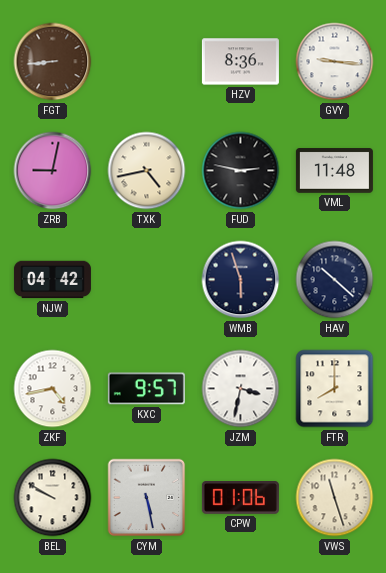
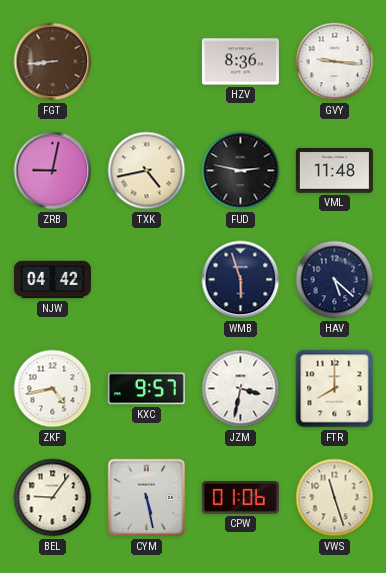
HAV: 10:22 -> 5:22
BEL: 9:50 -> 9:06
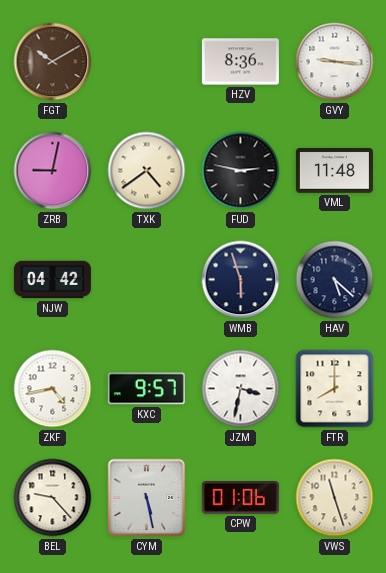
FGT: 8:44 -> 10:10
TXK: 4:43 -> 4:39
BEL: 9:06 -> 9:23
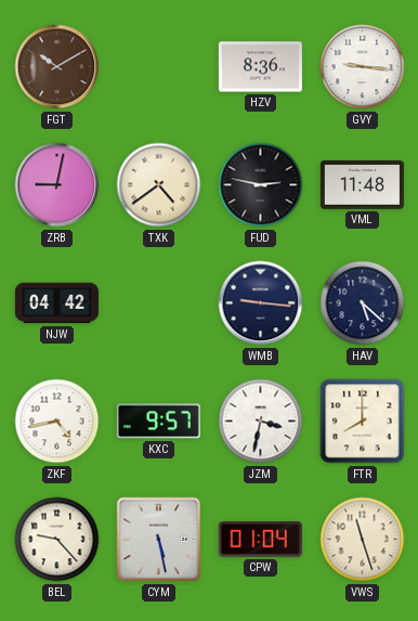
WMB: 5:57 -> 9:16
CPW: 01:06 -> 01:04
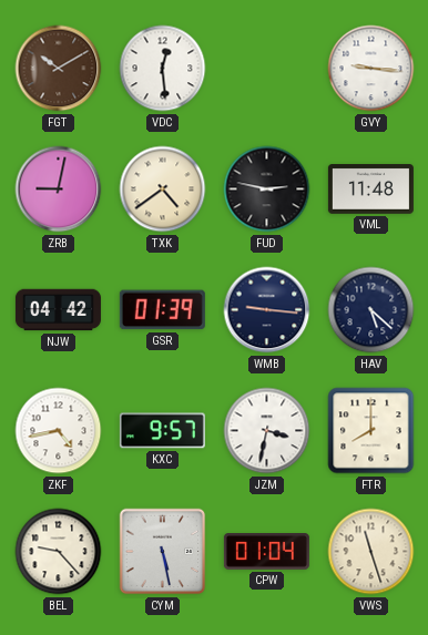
VDC: none -> 12:29
HZV: 8:36 -> none
GSR: none -> 01:39
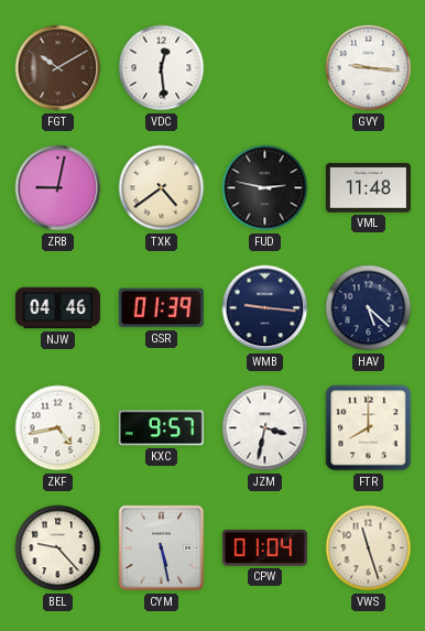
NJW: 04:42 -> 04:46
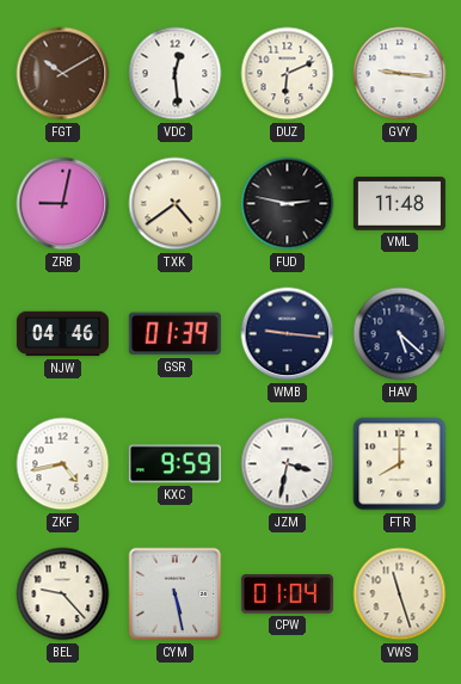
DUZ: none -> 6:11
KXC: 9:57 -> 9:59
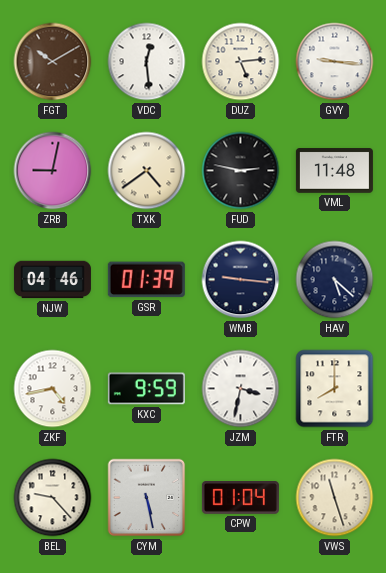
DUZ: 6:11 -> 5:14
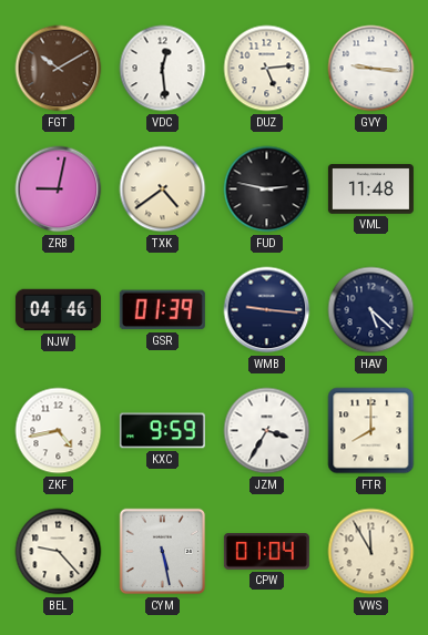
JZM: 3:32 -> 3:35
VWS: 11:27 -> 11:55
